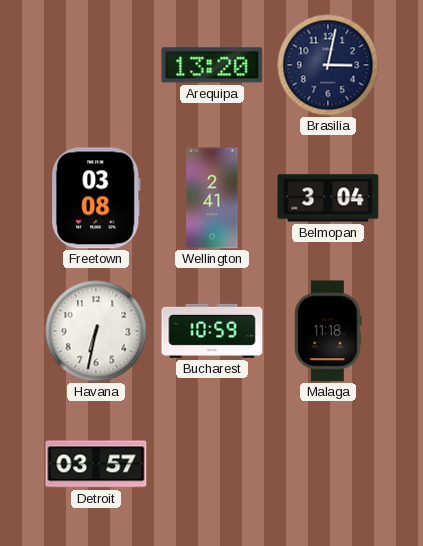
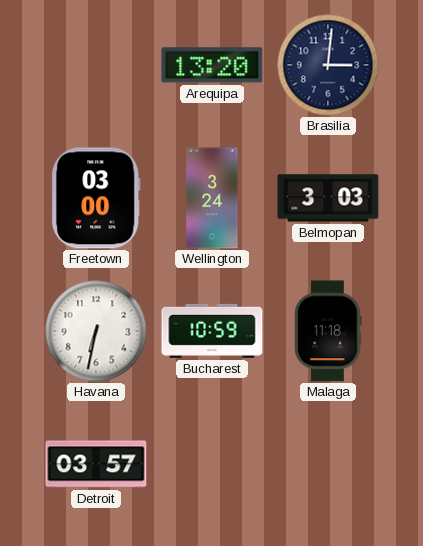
Brasilia: 3:02 -> 3:01
Freetown: 03:08 -> 03:00
Wellington: 2:41 -> 3:24
Belmopan: 3:04 -> 3:03
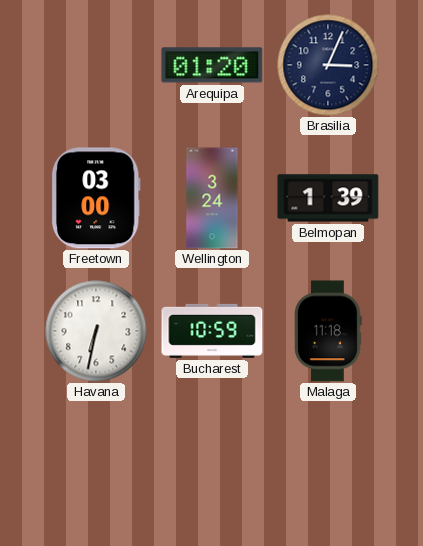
Arequipa: 13:20 -> 01:20
Brasilia: 3:01 -> 3:04
Belmopan: 3:03 -> 1:39
Detroit: 03:57 -> none
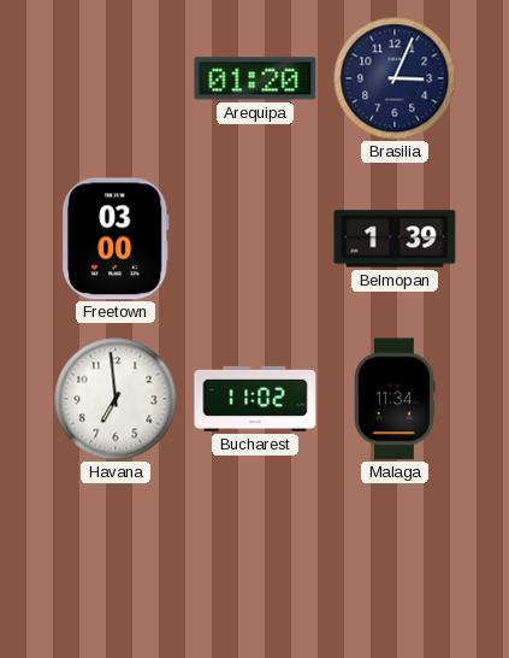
Wellington: 3:24 -> none
Havana: 6:32 -> 6:59
Bucharest: 10:59 -> 11:02
Malaga: 11:18 -> 11:34
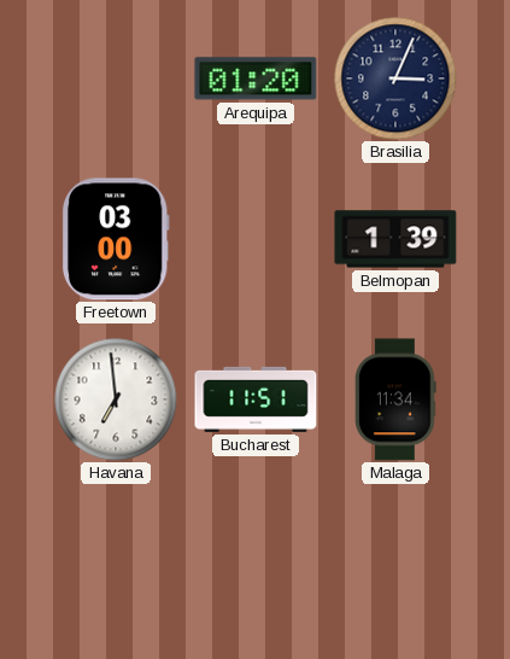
Bucharest: 11:02 -> 11:51
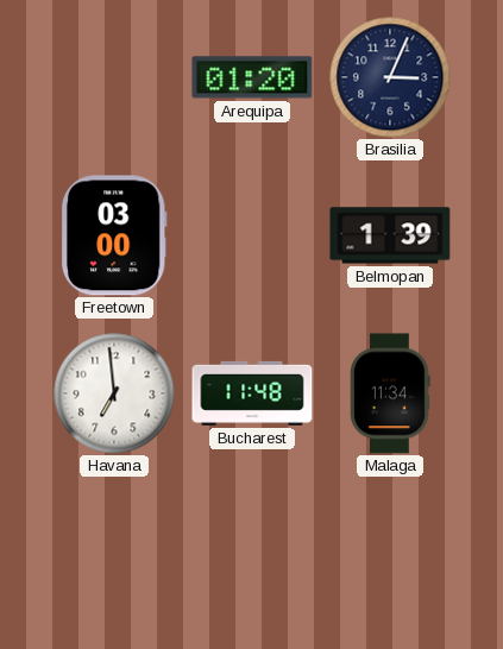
Bucharest: 11:51 -> 11:48
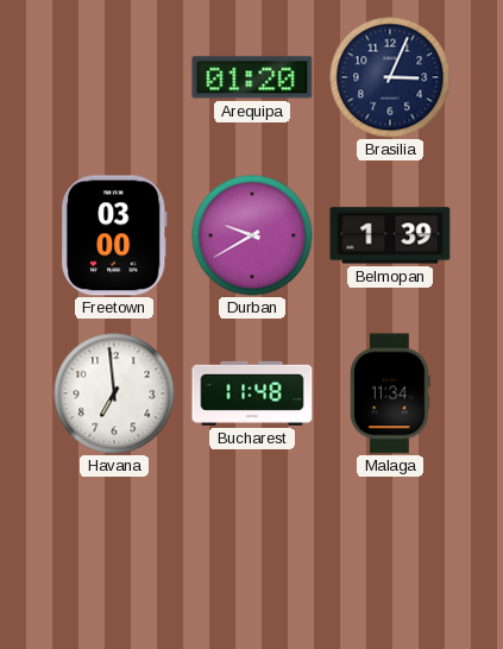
Durban: none -> 9:40
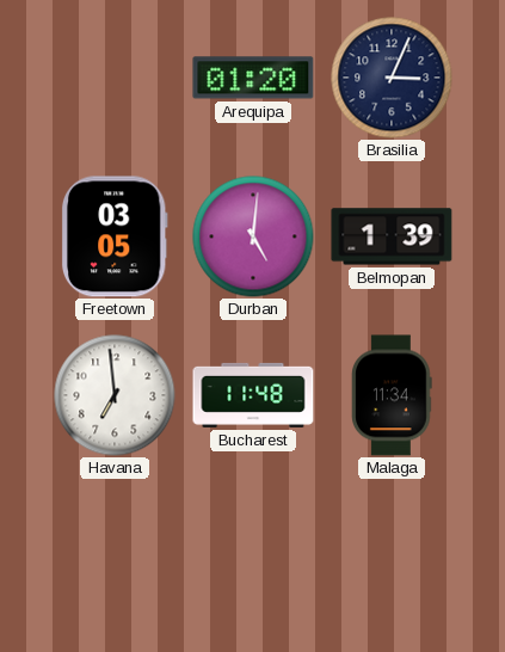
Freetown: 03:00 -> 03:05
Durban: 9:40 -> 5:01
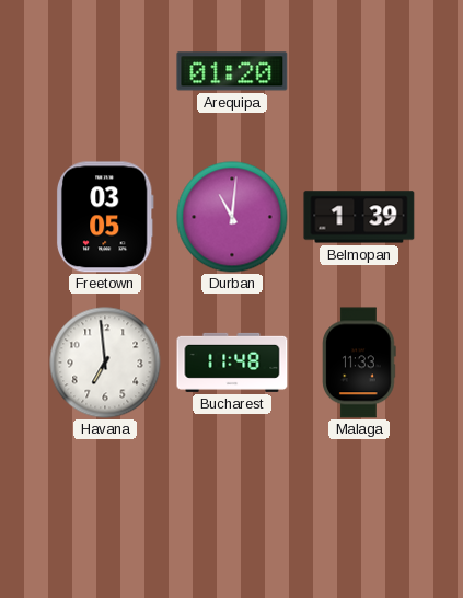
Brasilia: 3:04 -> none
Durban: 5:01 -> 11:01
Malaga: 11:34 -> 11:33
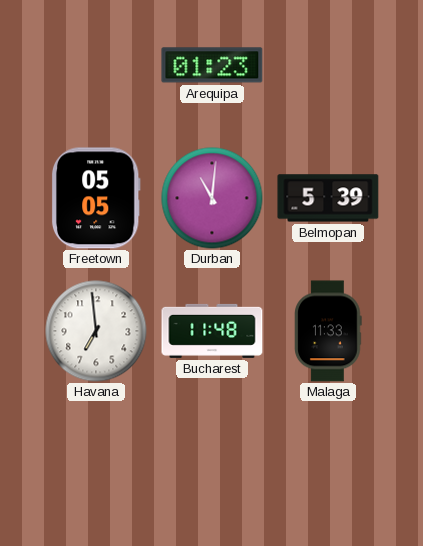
Arequipa: 01:20 -> 01:23
Freetown: 03:05 -> 05:05
Belmopan: 1:39 -> 5:39
